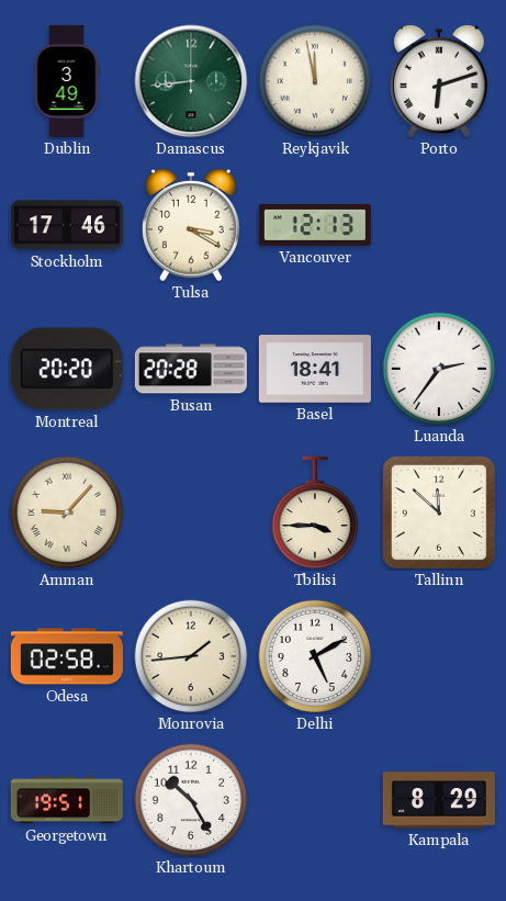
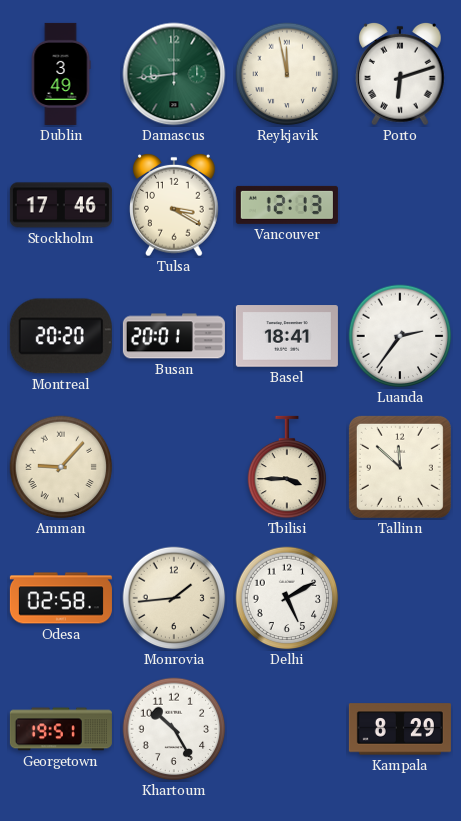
Busan: 20:28 -> 20:01
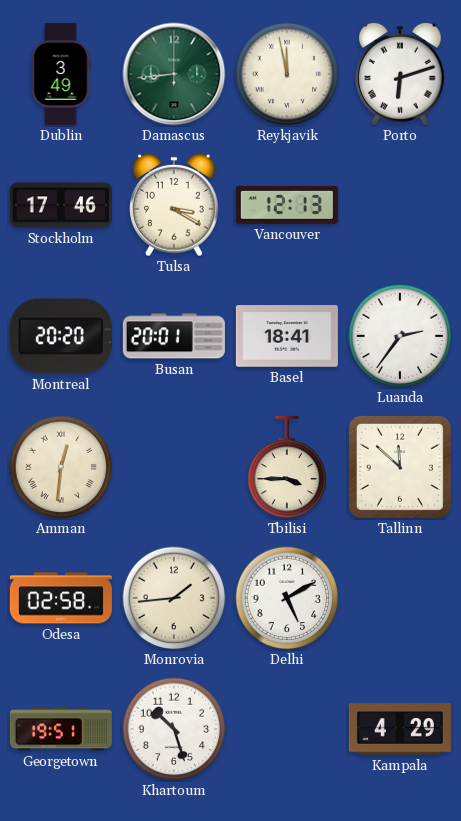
Amman: 9:07 -> 12:31
Khartoum: 10:25 -> 10:27
Kampala: 8:29 -> 4:29
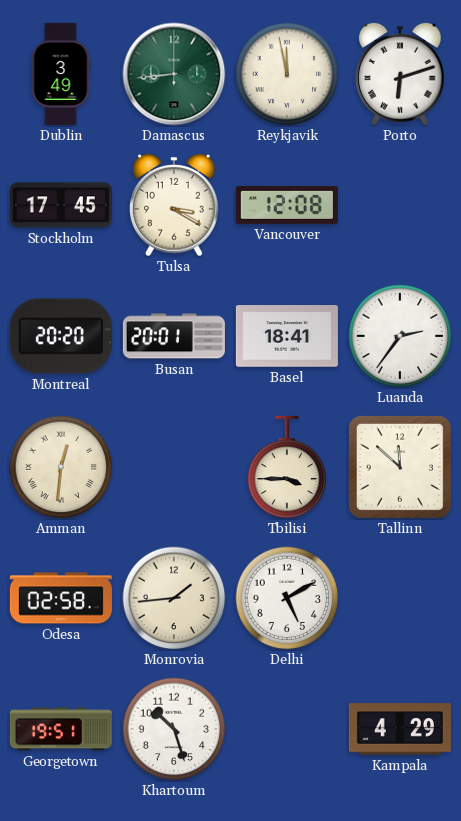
Stockholm: 17:46 -> 17:45
Vancouver: 12:13 -> 12:08
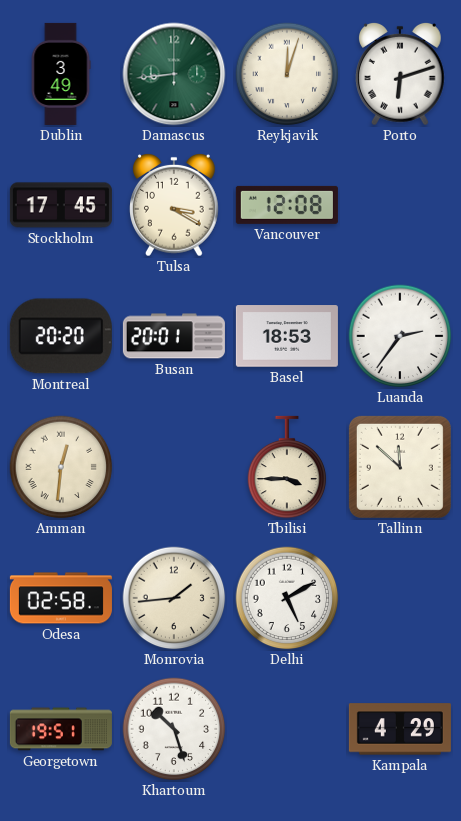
Reykjavik: 11:58 -> 12:03
Basel: 18:41 -> 18:53
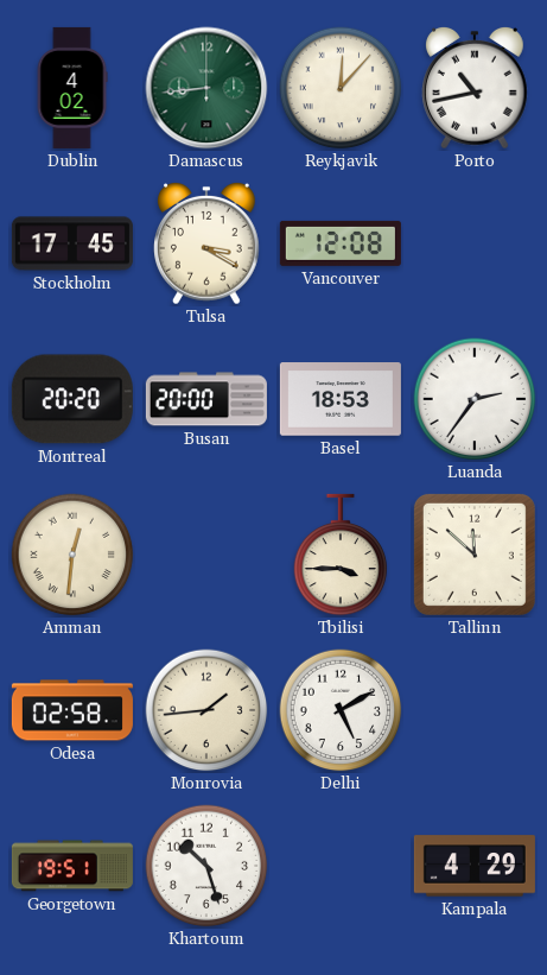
Dublin: 3:49 -> 4:02
Reykjavik: 12:03 -> 12:07
Porto: 6:12 -> 10:43
Busan: 20:01 -> 20:00
